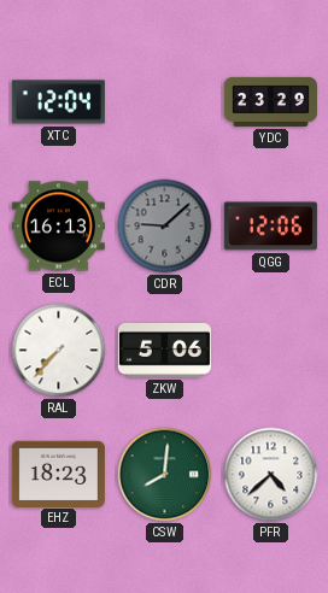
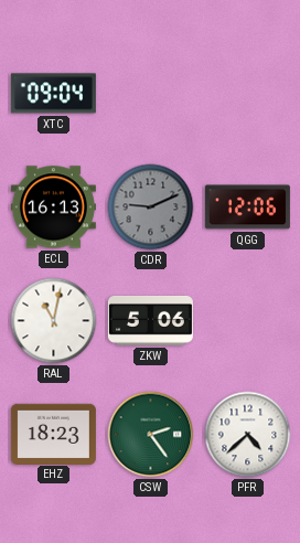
XTC: 12:04 -> 09:04
YDC: 23:29 -> none
CDR: 9:08 -> 9:11
RAL: 7:37 -> 11:02
CSW: 8:01 -> 2:24
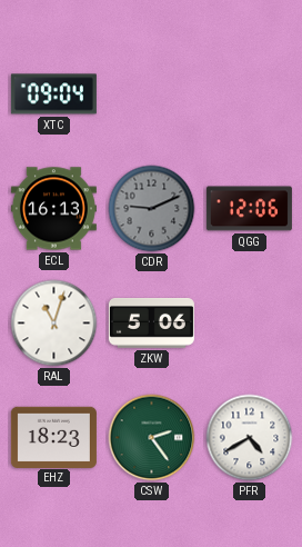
RAL: 11:02 -> 11:03
PFR: 4:38 -> 4:40
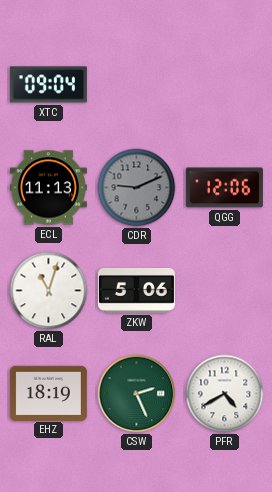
ECL: 16:13 -> 11:13
EHZ: 18:23 -> 18:19
CSW: 2:24 -> 2:26
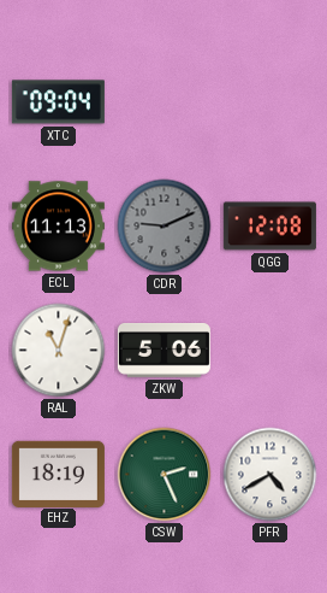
QGG: 12:06 -> 12:08
